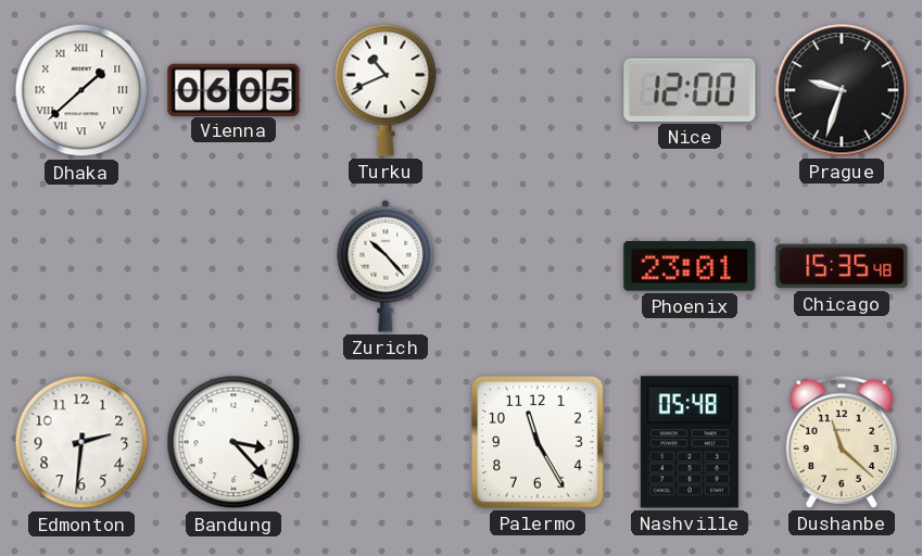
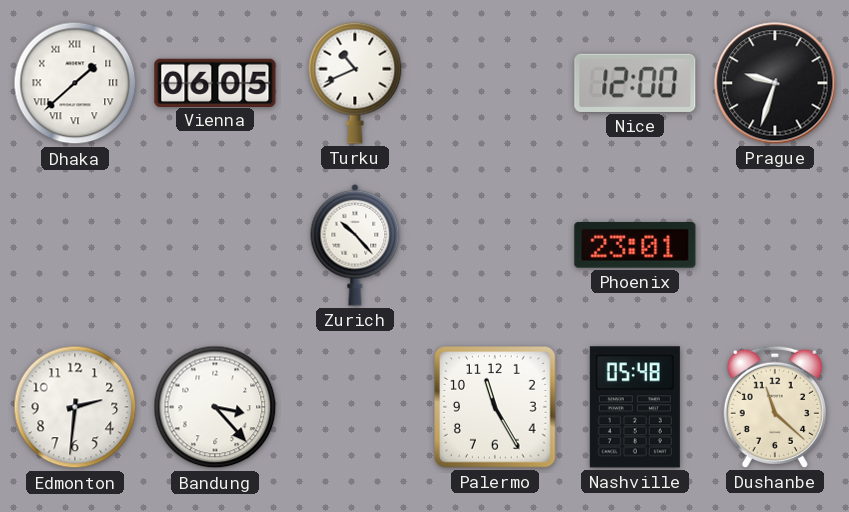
Chicago: 15:35 -> none
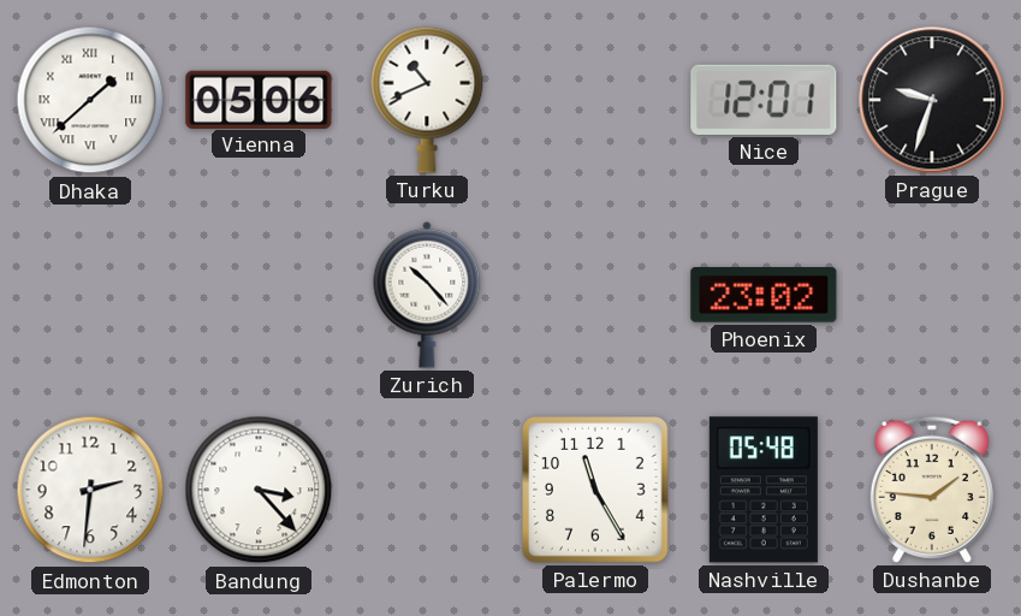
Vienna: 06:05 -> 05:06
Nice: 12:00 -> 12:01
Phoenix: 23:01 -> 23:02
Dushanbe: 11:22 -> 1:46
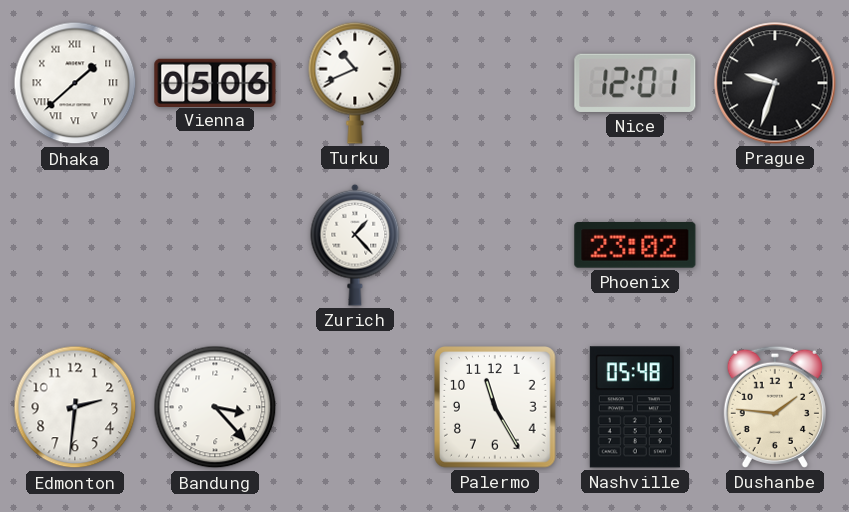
Zurich: 10:23 -> 1:23
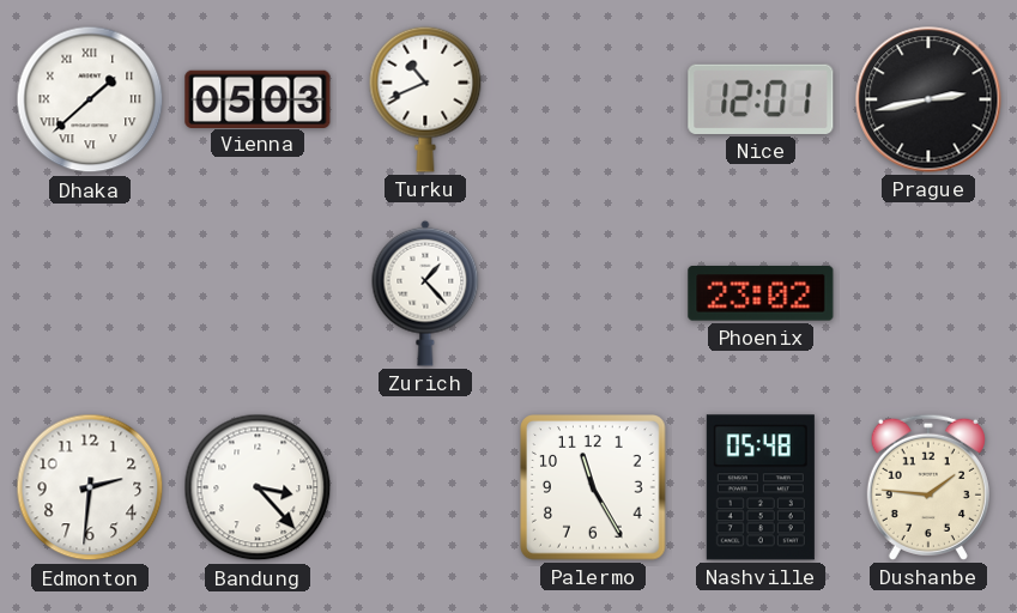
Vienna: 05:06 -> 05:03
Prague: 9:33 -> 2:43
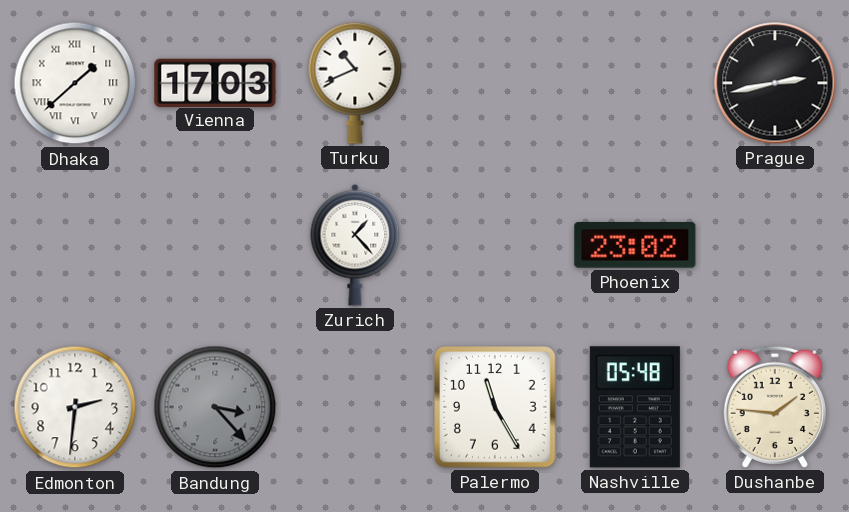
Vienna: 05:03 -> 17:03
Nice: 12:01 -> none
Bandung dial: white -> grey
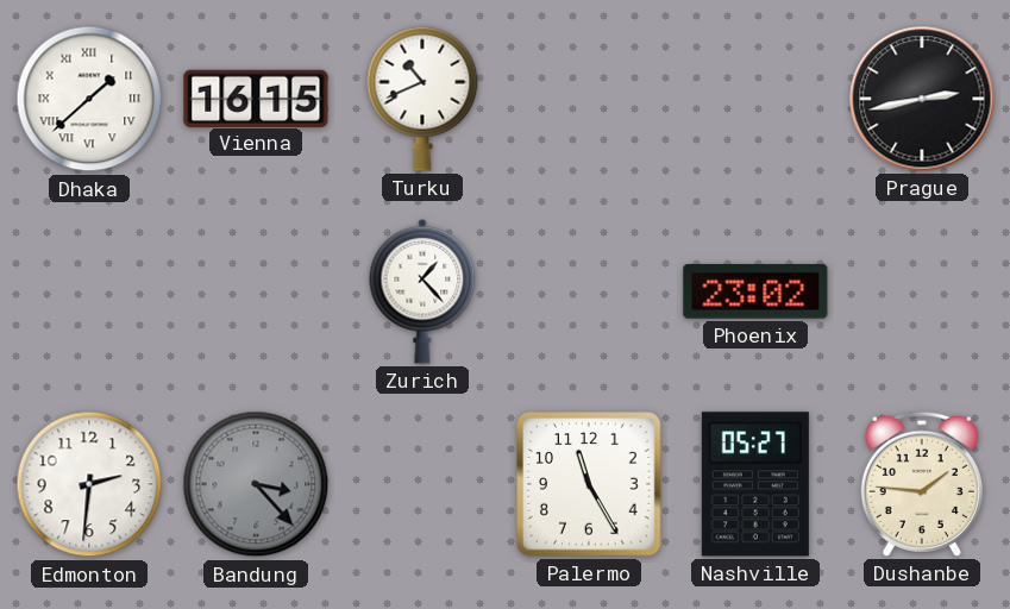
Vienna: 17:03 -> 16:15
Nashville: 05:48 -> 05:27
